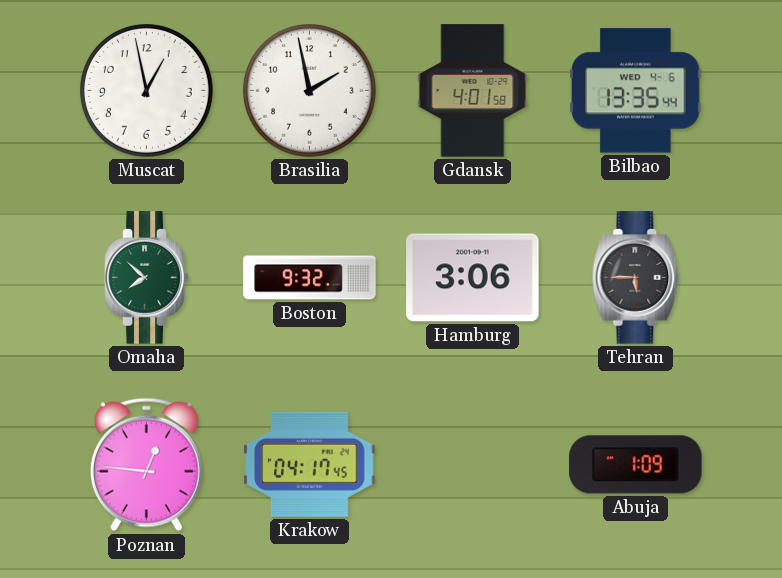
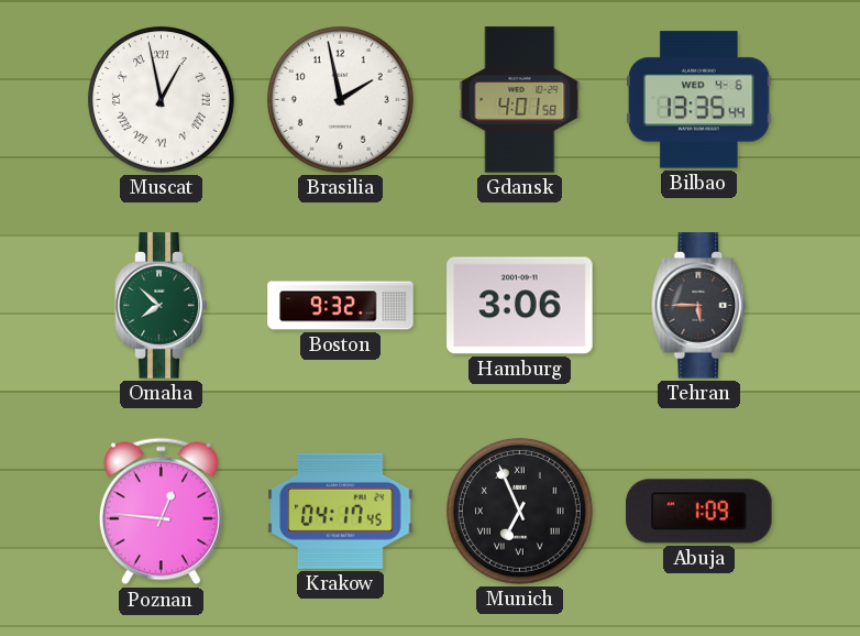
Muscat numerals: Arabic -> Roman
Munich: none -> 6:56
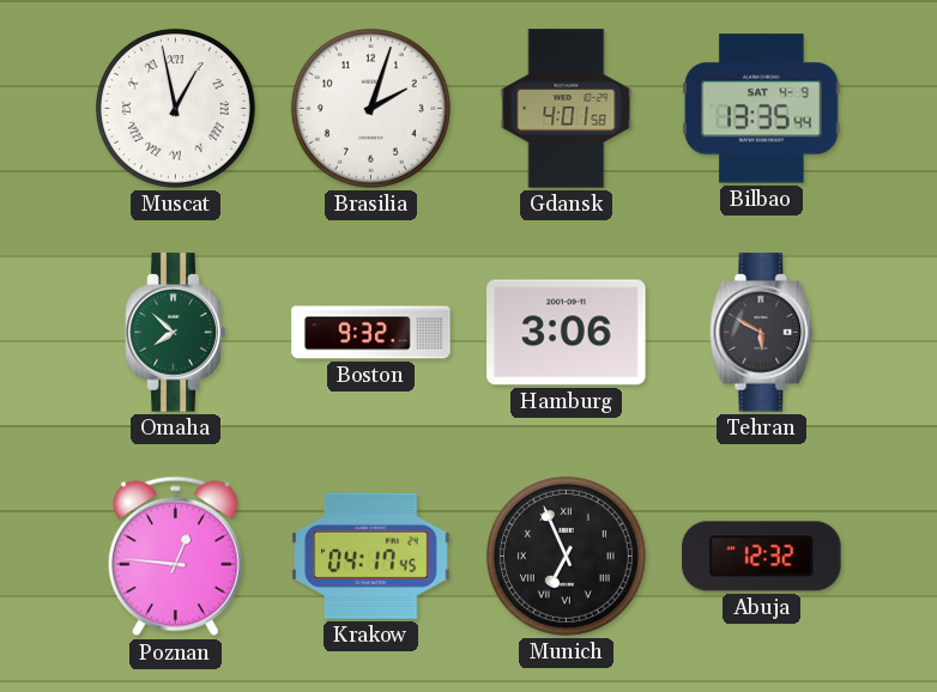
Brasilia: 1:58 -> 2:03
Bilbao date: WED 4-6 -> SAT 4-9
Tehran: 5:45 -> 5:50
Abuja: 1:09 -> 12:32
